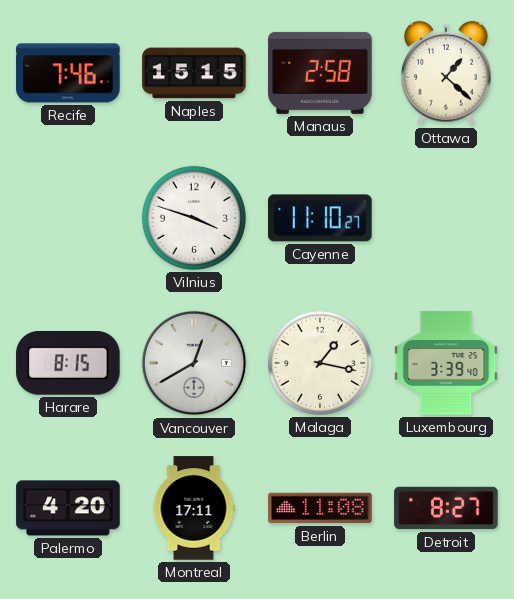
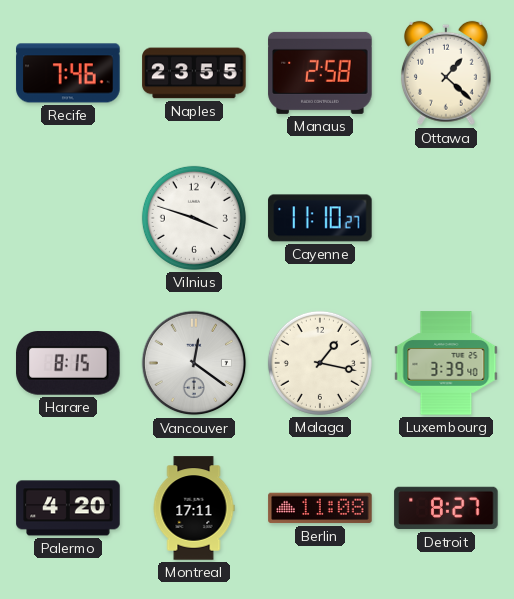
Naples: 15:15 -> 23:55
Vancouver: 12:40 -> 12:21
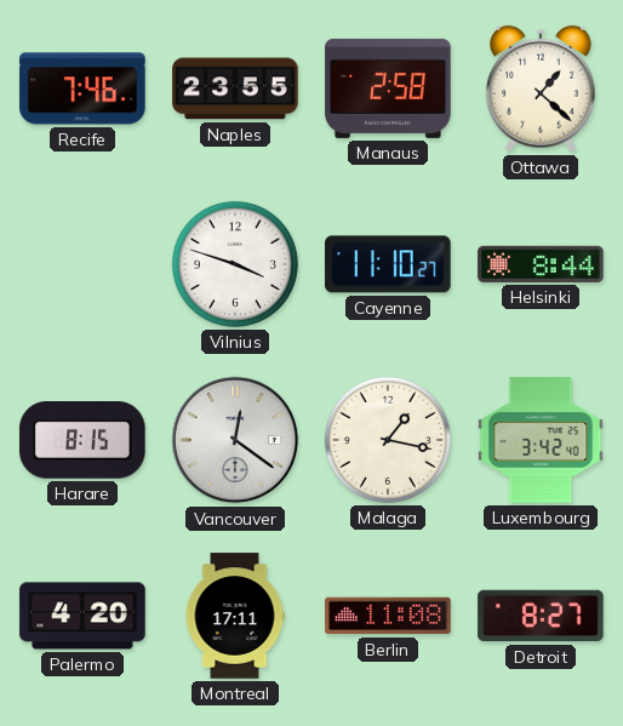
Helsinki: none -> 8:44
Luxembourg: 3:39 -> 3:42
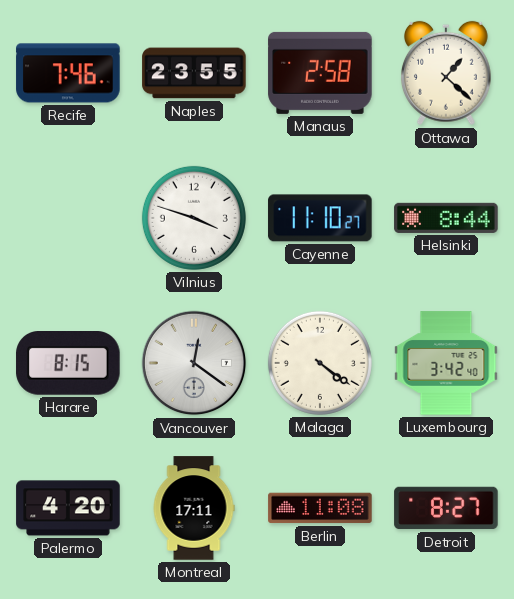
Malaga: 1:17 -> 4:21
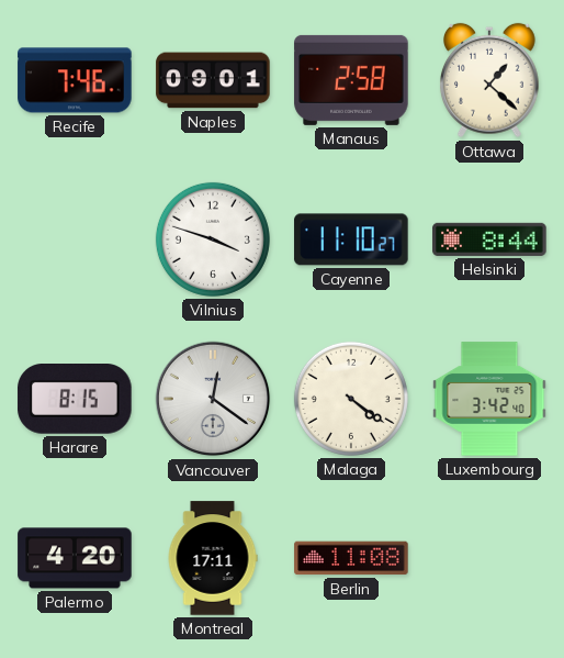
Naples: 23:55 -> 09:01
Detroit: 8:27 -> none
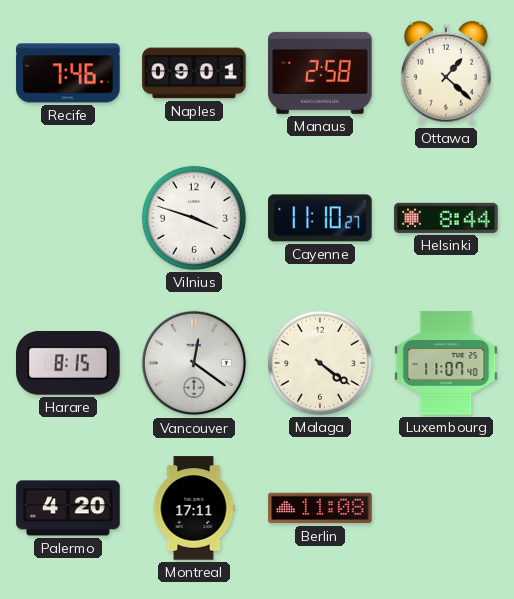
Luxembourg: 3:42 -> 11:07
